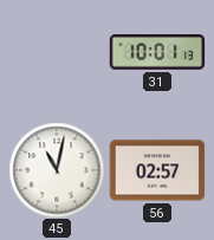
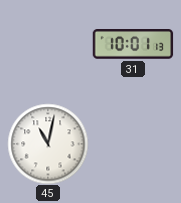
56: 02:57 -> none
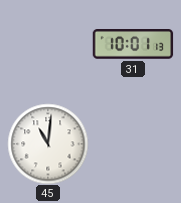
45: 11:02 -> 11:01
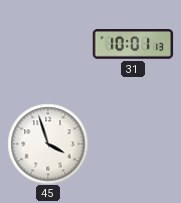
45: 11:01 -> 3:57
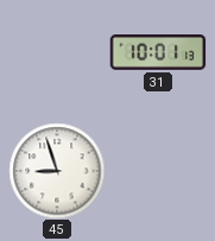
45: 3:57 -> 8:57
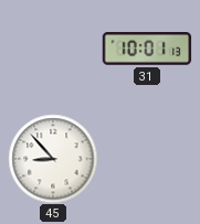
45: 8:57 -> 8:53
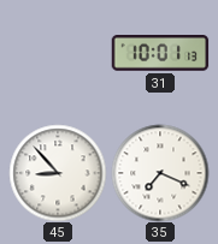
35: none -> 7:19
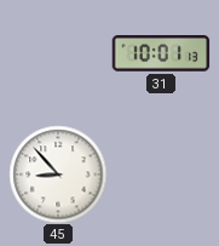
35: 7:19 -> none
